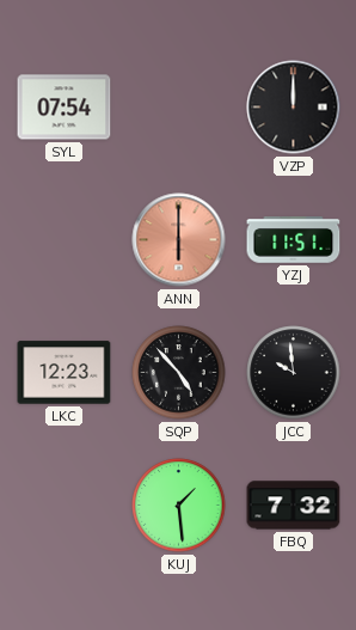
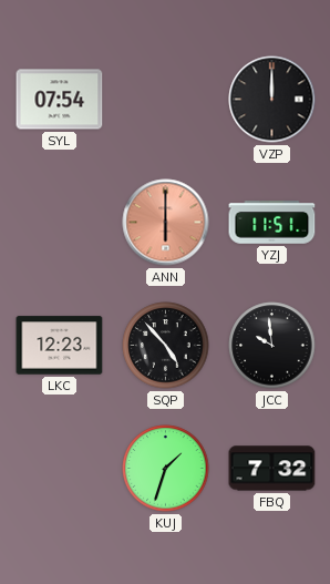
KUJ: 1:29 -> 1:33
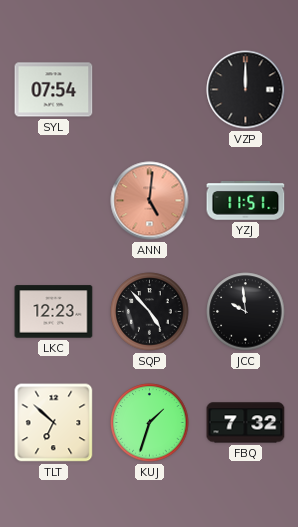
ANN: 6:00 -> 5:01
TLT: none -> 6:52
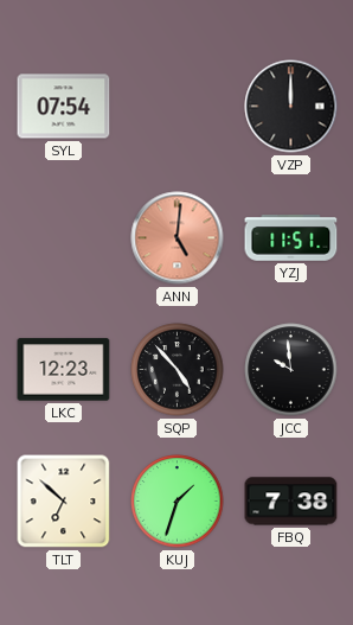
FBQ: 7:32 -> 7:38
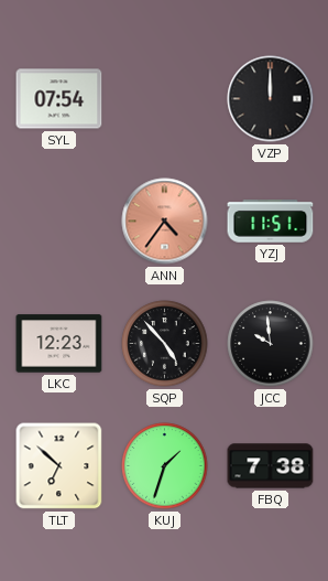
ANN: 5:01 -> 4:36
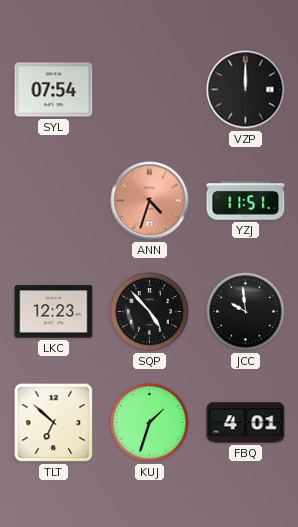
ANN: 4:36 -> 4:33
FBQ: 7:38 -> 4:01
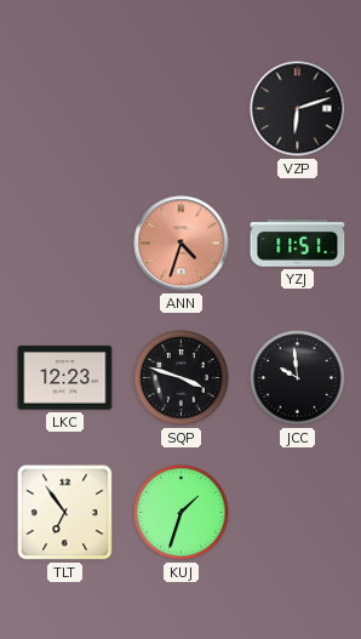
SYL: 07:54 -> none
VZP: 12:00 -> 6:12
SQP: 4:53 -> 3:48
TLT: 6:52 -> 6:54
FBQ: 4:01 -> none
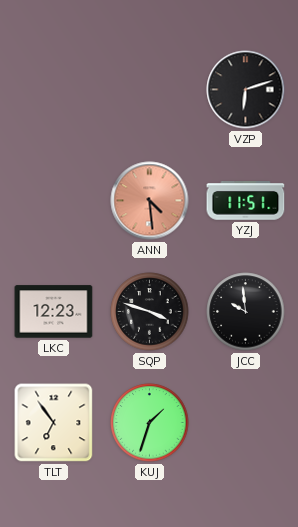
ANN: 4:33 -> 4:29
